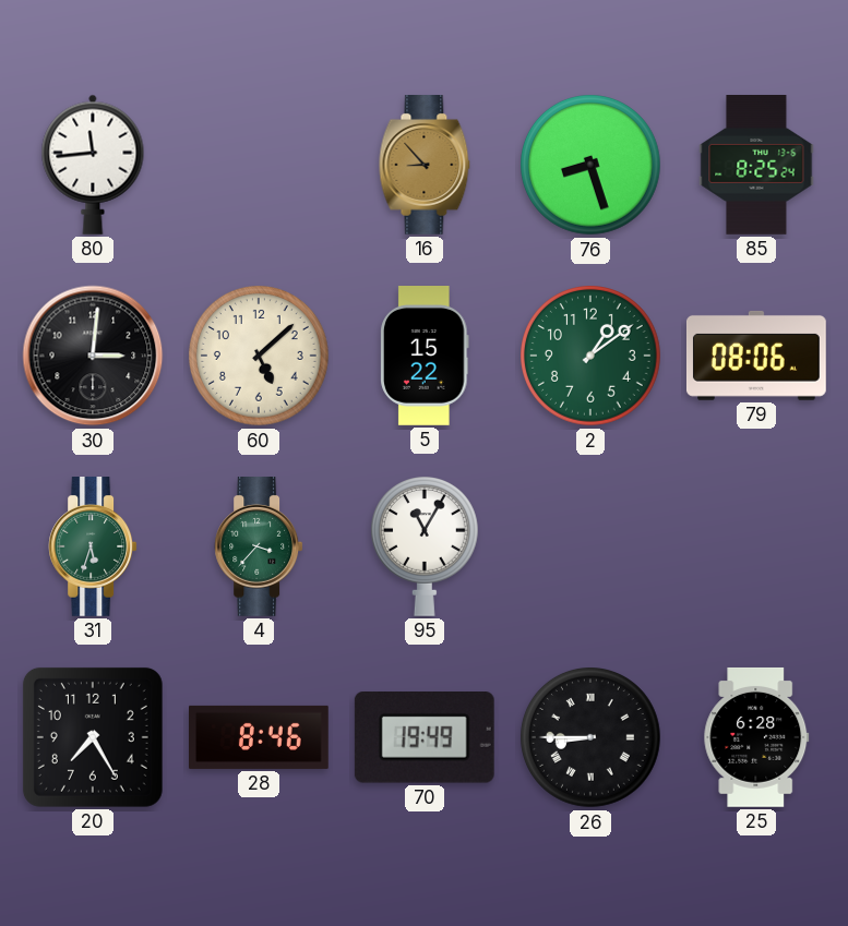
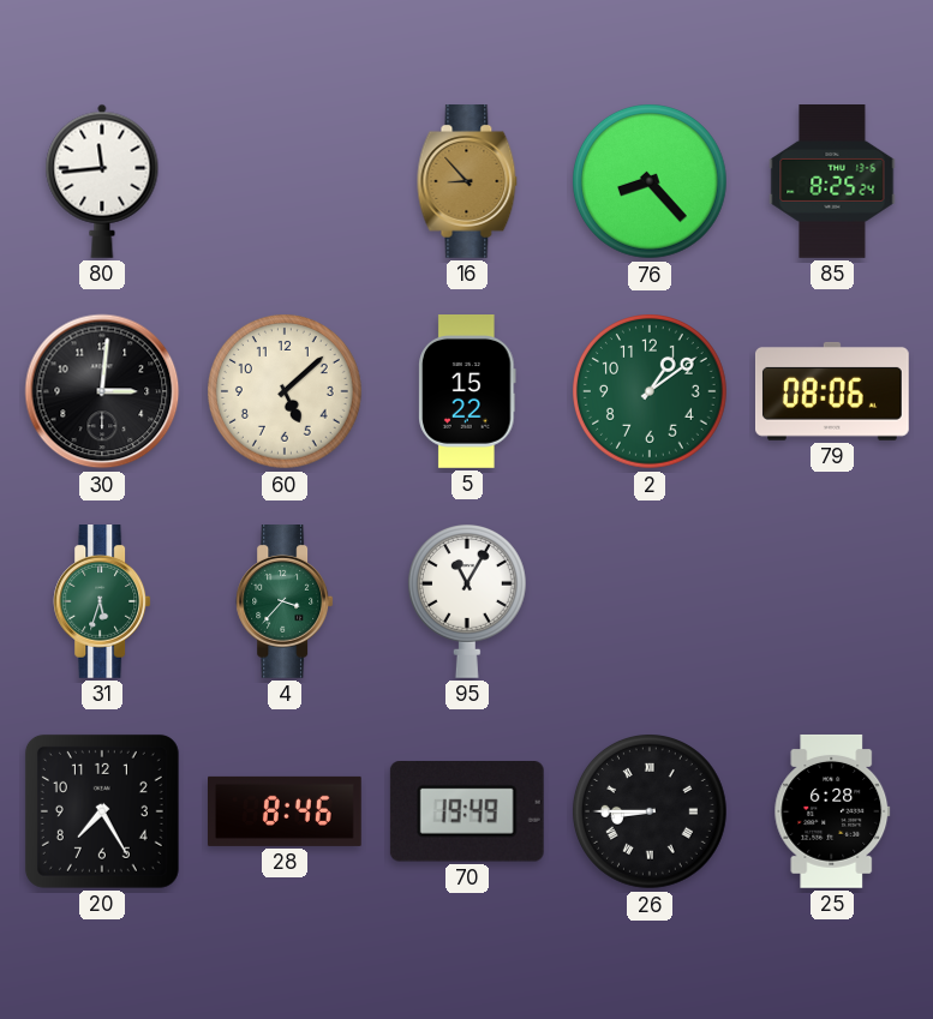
76: 8:27 -> 8:23
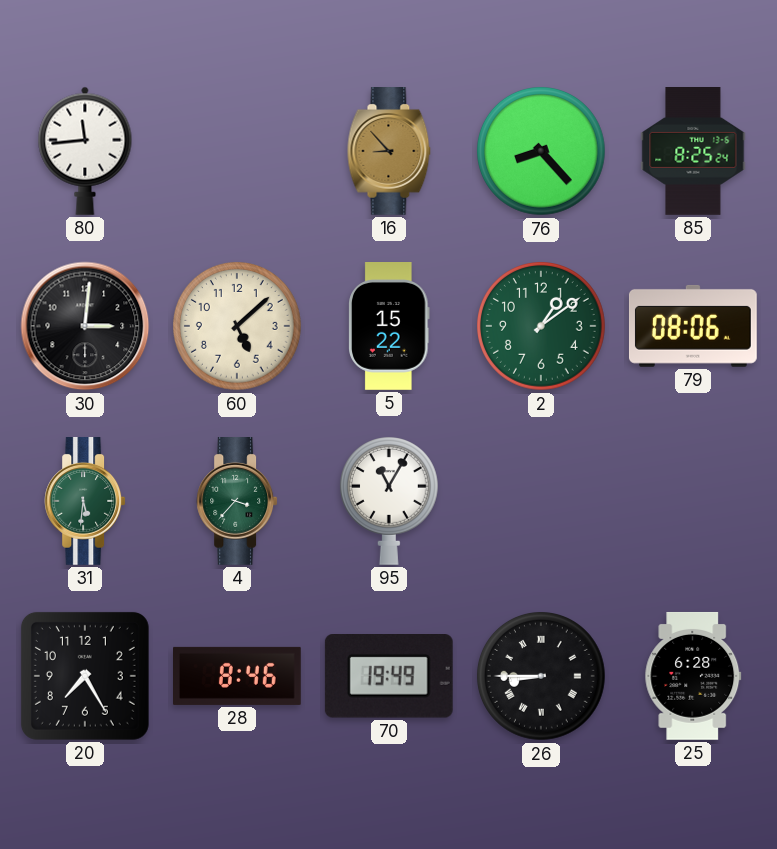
31: 5:33 -> 5:31
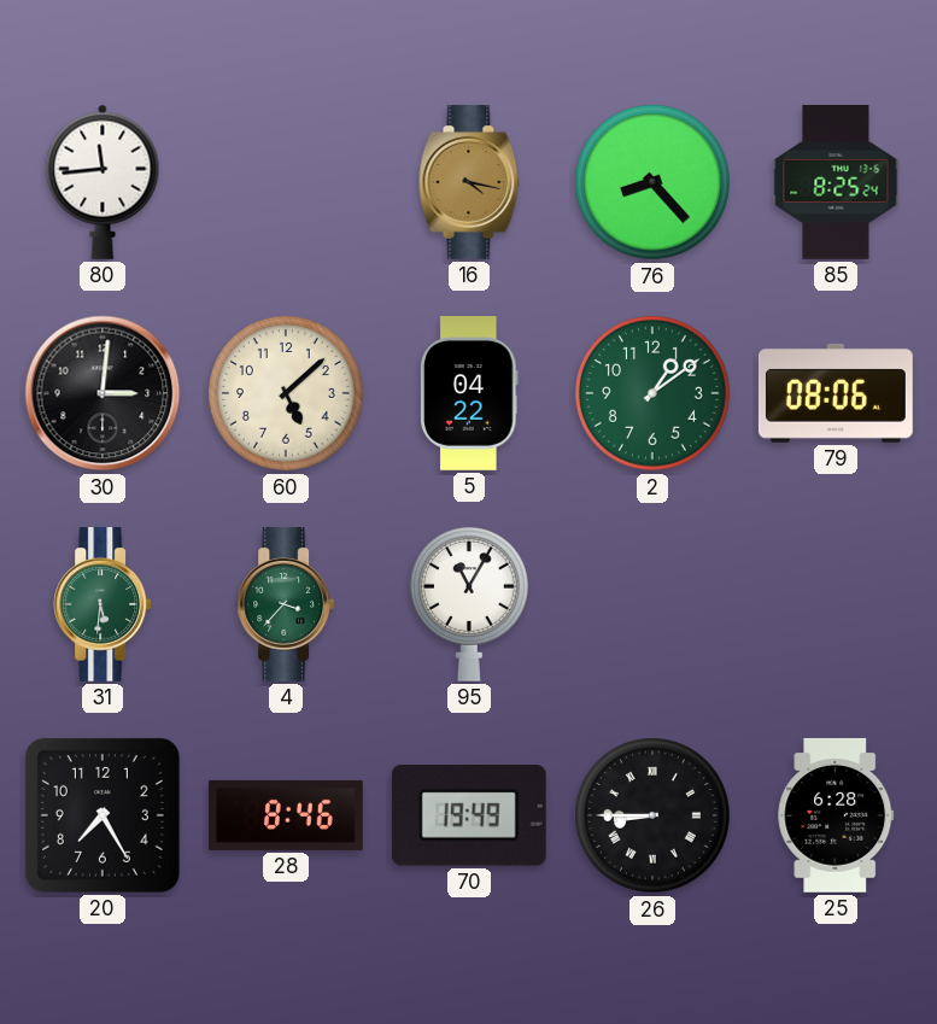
16: 8:53 -> 4:17
5: 15:22 -> 04:22
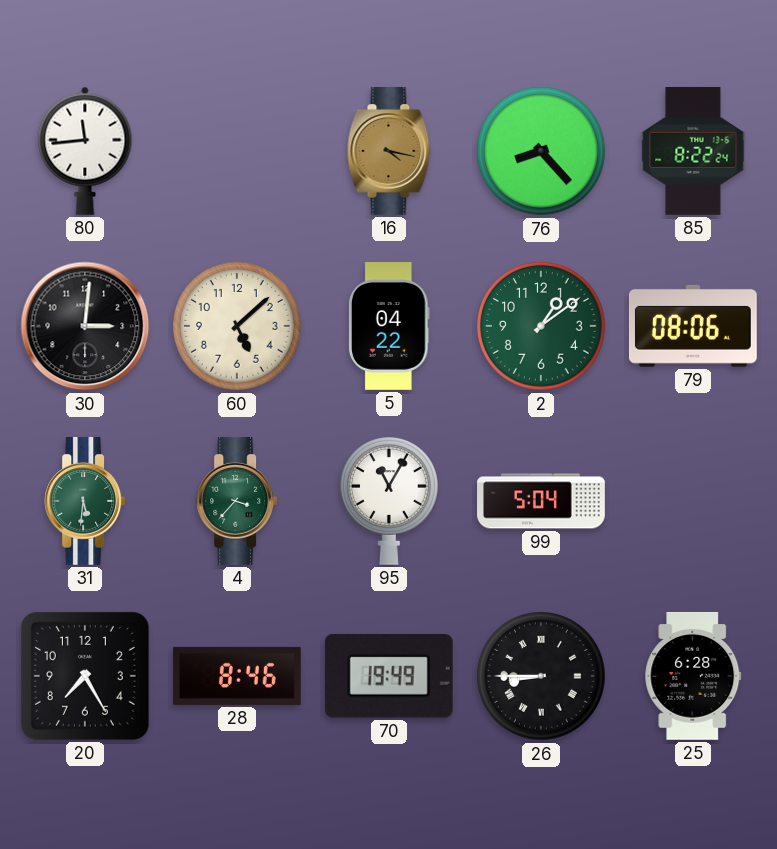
85: 8:25 -> 8:22
99: none -> 5:04
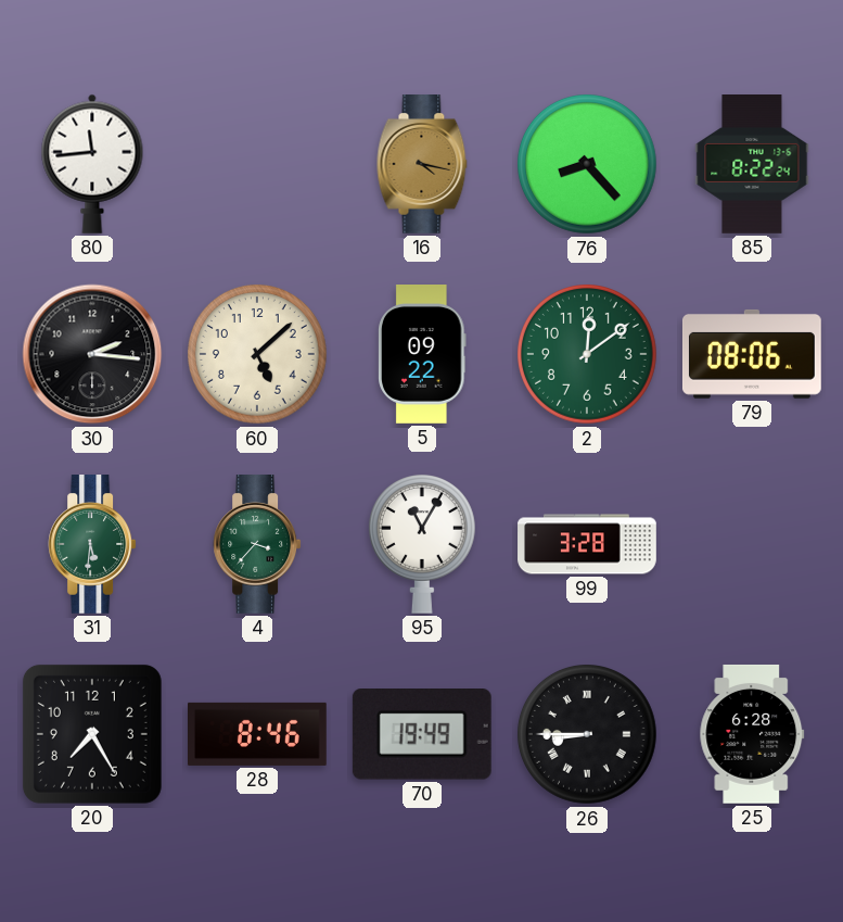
30: 3:01 -> 2:16
5: 04:22 -> 09:22
2: 1:09 -> 12:09
99: 5:04 -> 3:28
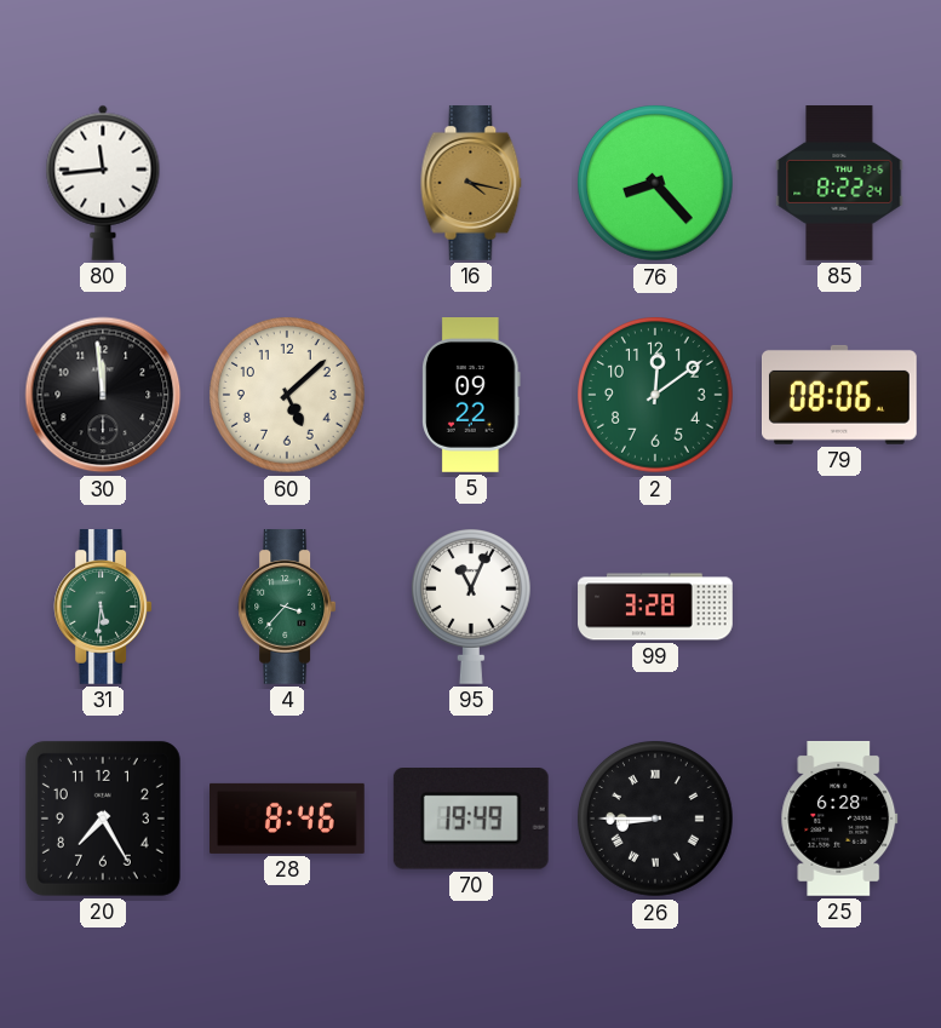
30: 2:16 -> 11:59
95: 11:05 -> 11:04
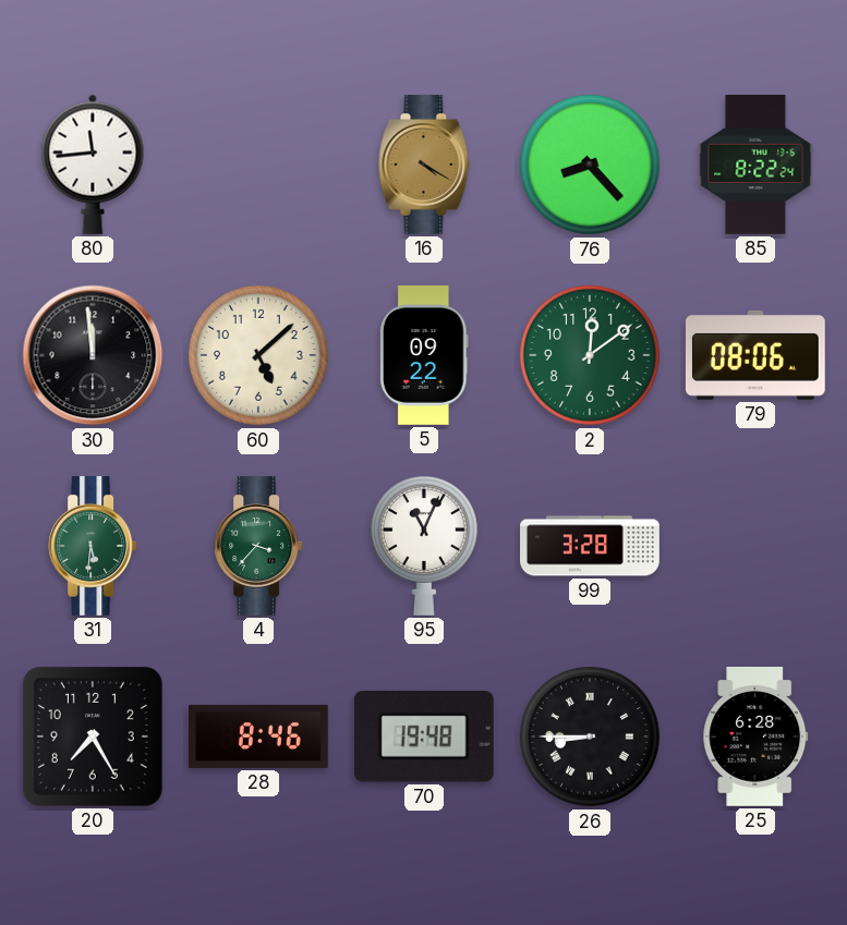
16: 4:17 -> 4:20
70: 19:49 -> 19:48
